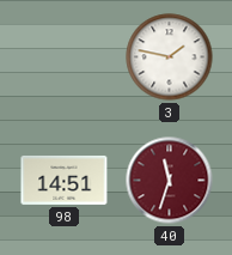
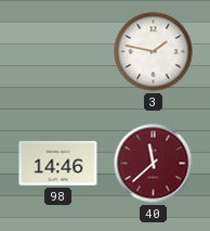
98: 14:51 -> 14:46
40: 11:33 -> 11:38
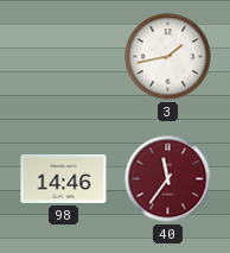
3: 1:47 -> 1:43
40: 11:38 -> 11:36
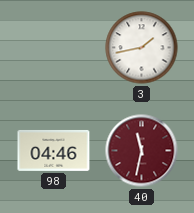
98: 14:46 -> 04:46
40: 11:36 -> 11:32
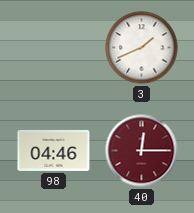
3: 1:43 -> 1:41
40: 11:32 -> 12:15
